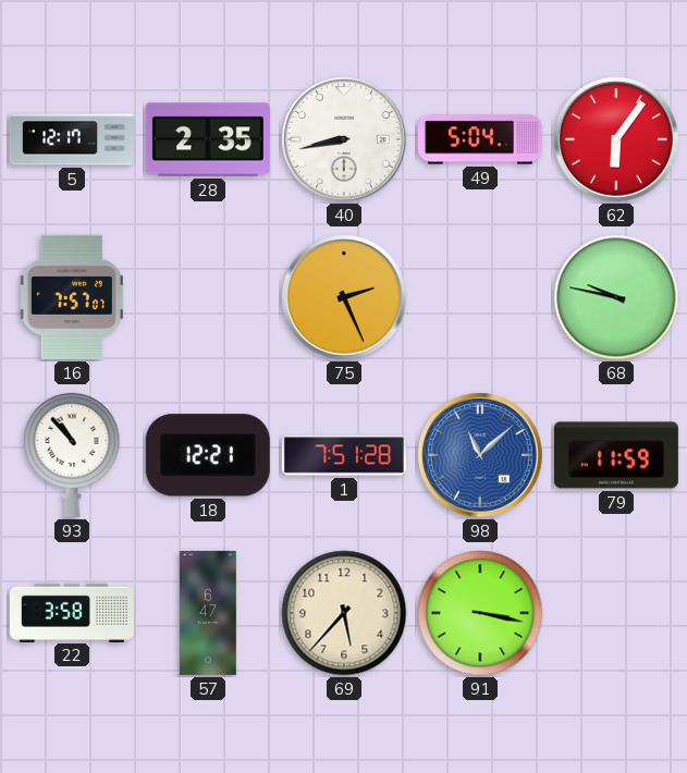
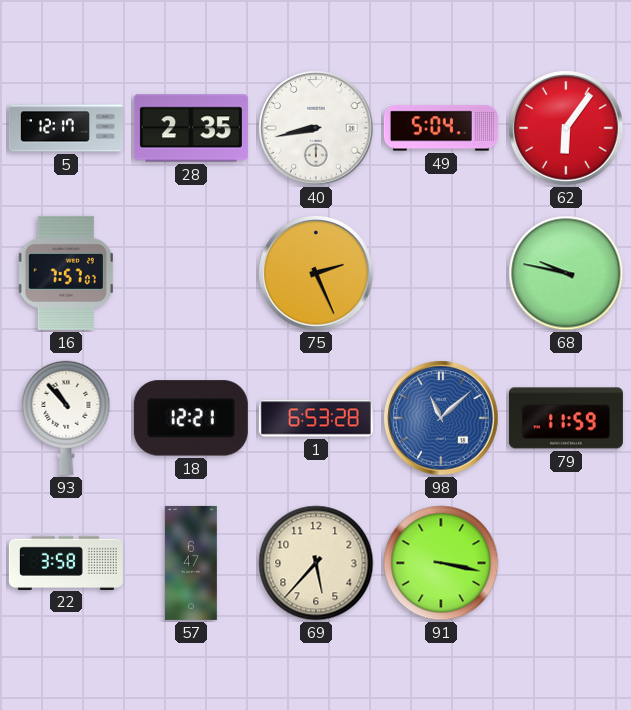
1: 7:51 -> 6:53
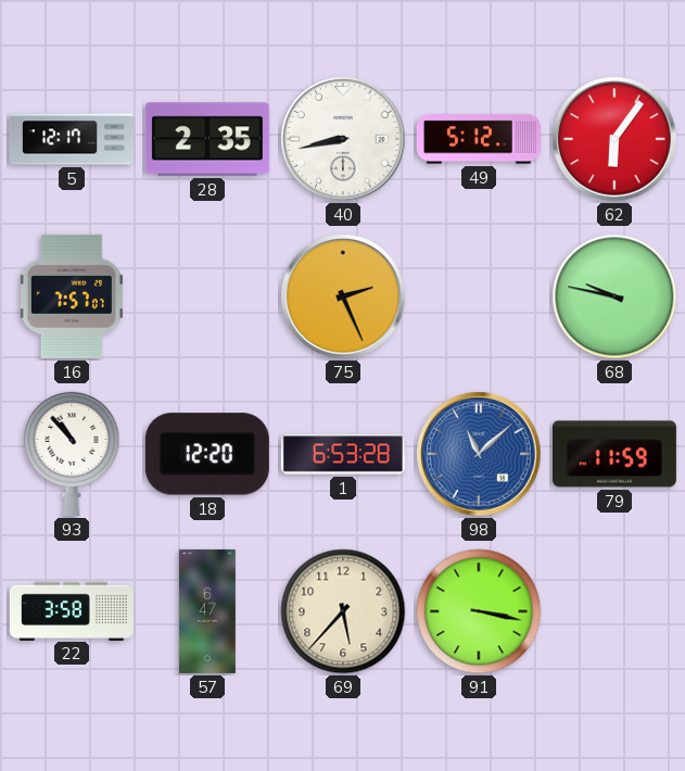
49: 5:04 -> 5:12
18: 12:21 -> 12:20
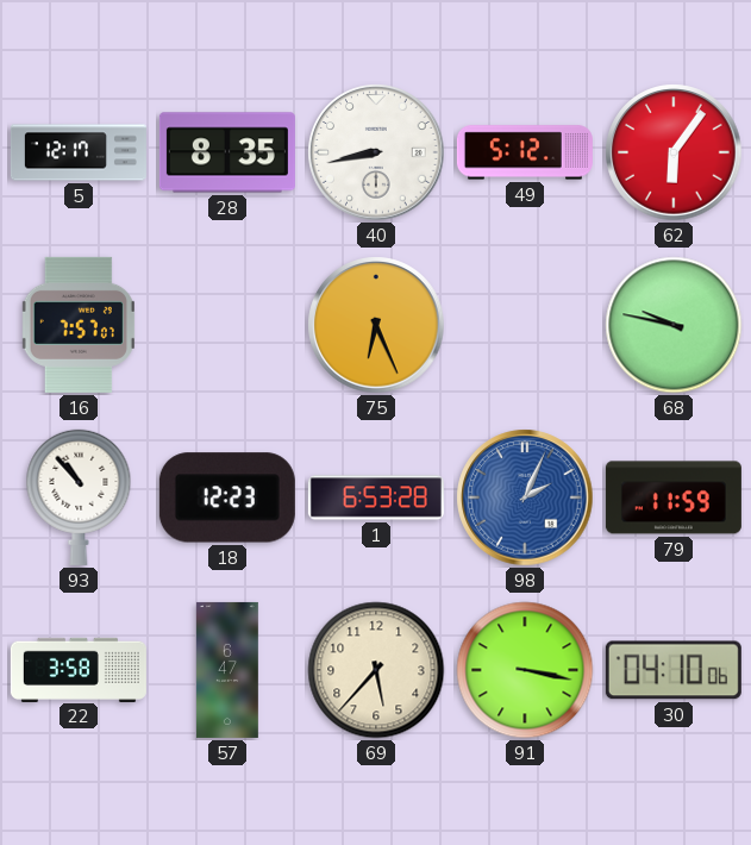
28: 2:35 -> 8:35
75: 2:26 -> 6:26
18: 12:20 -> 12:23
98: 11:08 -> 2:04
30: none -> 04:10
